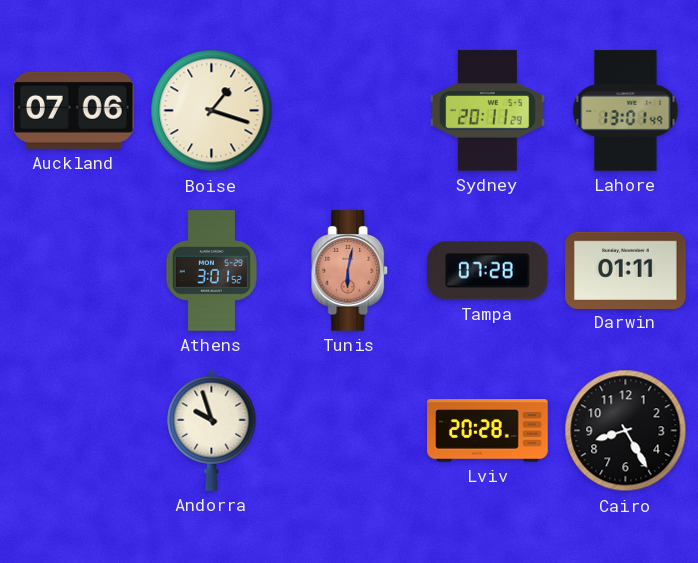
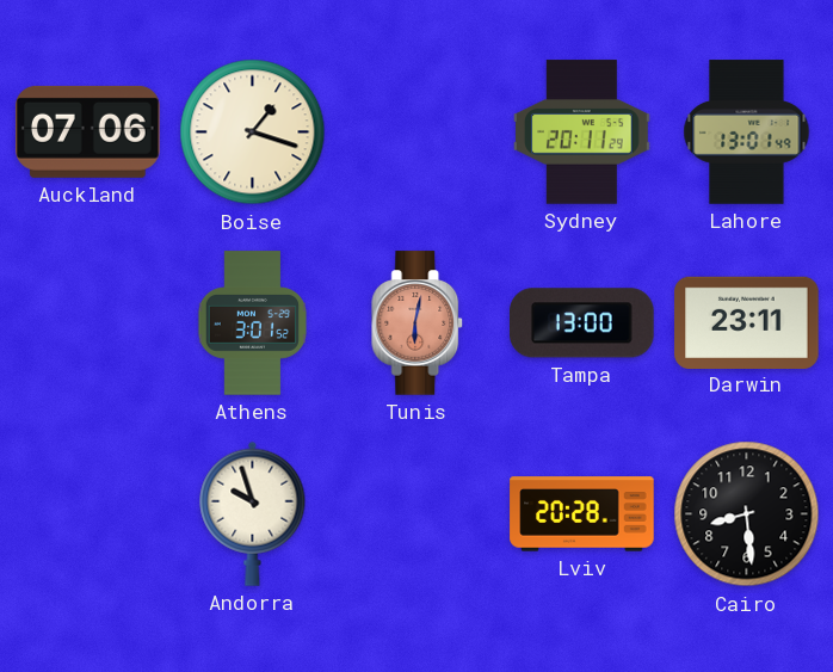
Tampa: 07:28 -> 13:00
Darwin: 01:11 -> 23:11
Cairo: 8:25 -> 8:29
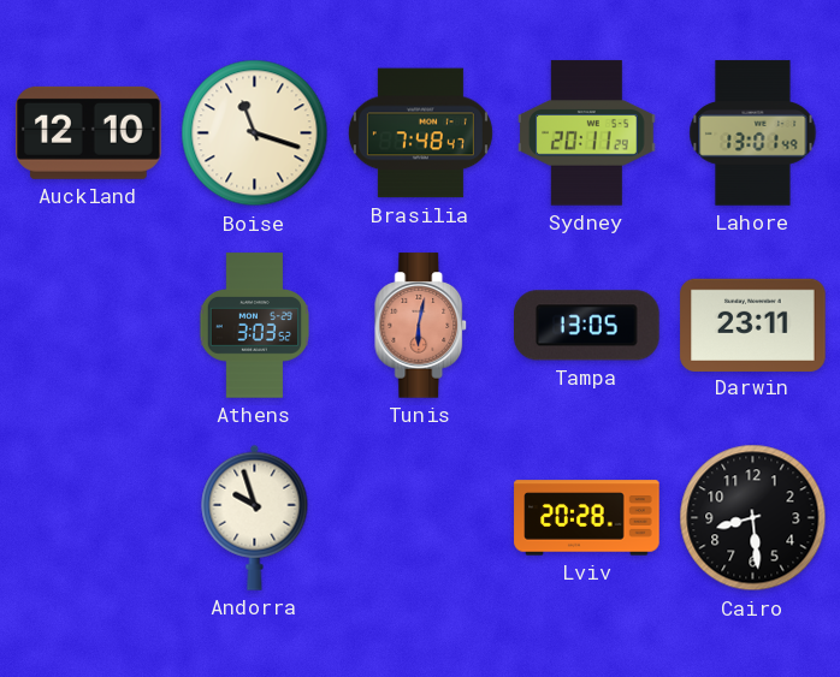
Auckland: 07:06 -> 12:10
Boise: 1:18 -> 11:18
Brasilia: none -> 7:48
Athens: 3:01 -> 3:03
Tampa: 13:00 -> 13:05
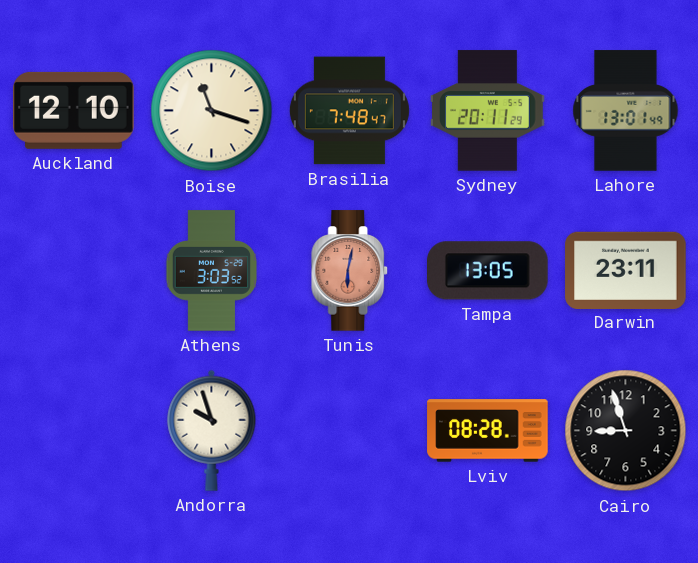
Lviv: 20:28 -> 08:28
Cairo: 8:29 -> 8:57
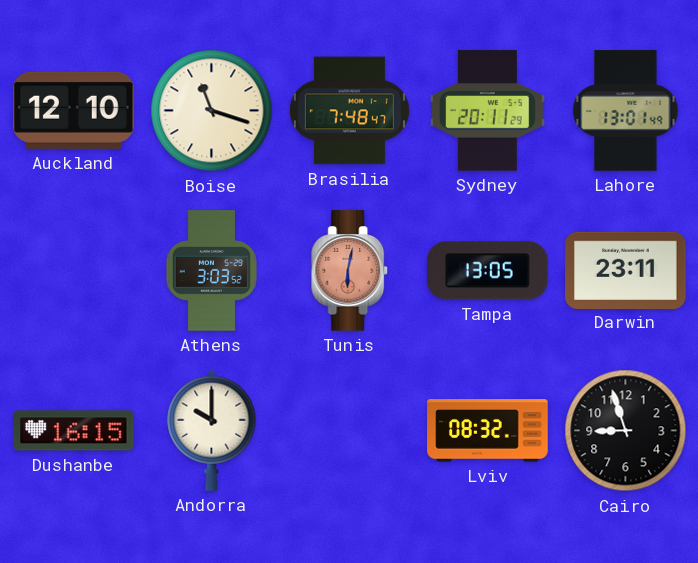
Dushanbe: none -> 16:15
Andorra: 9:57 -> 10:00
Lviv: 08:28 -> 08:32
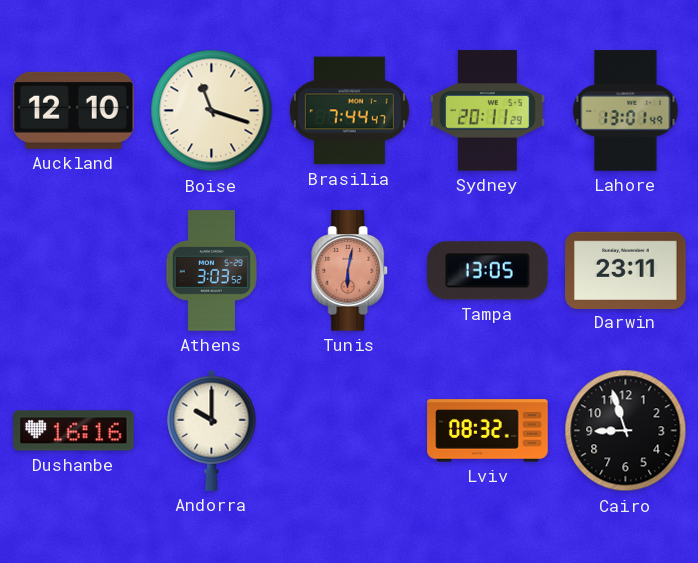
Brasilia: 7:48 -> 7:44
Dushanbe: 16:15 -> 16:16
